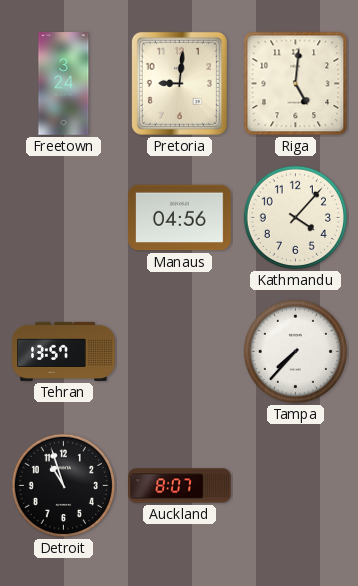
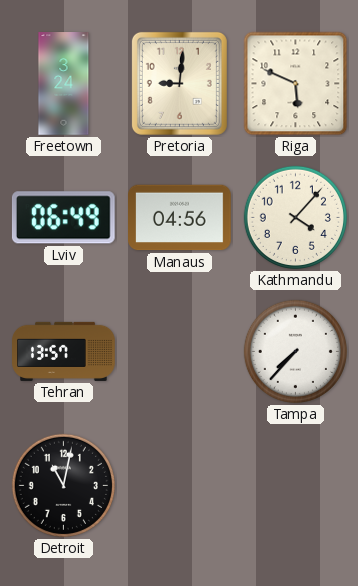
Riga: 5:01 -> 5:49
Lviv: none -> 06:49
Detroit: 10:57 -> 11:02
Auckland: 8:07 -> none
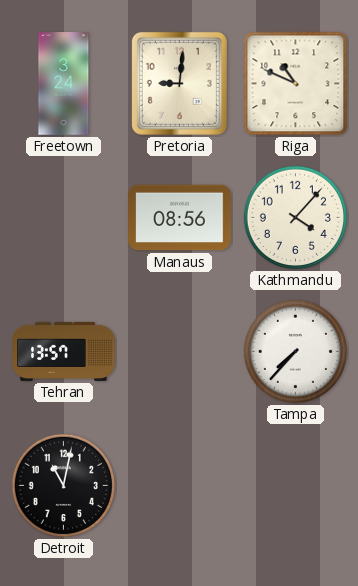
Riga: 5:49 -> 10:49
Lviv: 06:49 -> none
Manaus: 04:56 -> 08:56
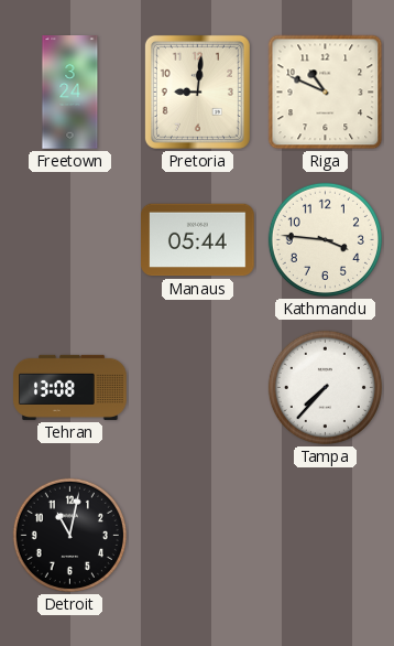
Manaus: 08:56 -> 05:44
Kathmandu: 4:07 -> 3:46
Tehran: 13:57 -> 13:08
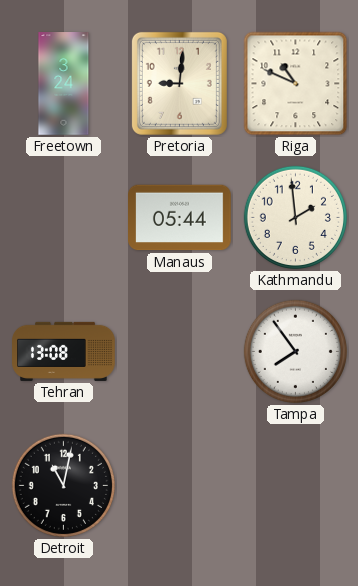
Kathmandu: 3:46 -> 1:59
Tampa: 7:37 -> 7:54
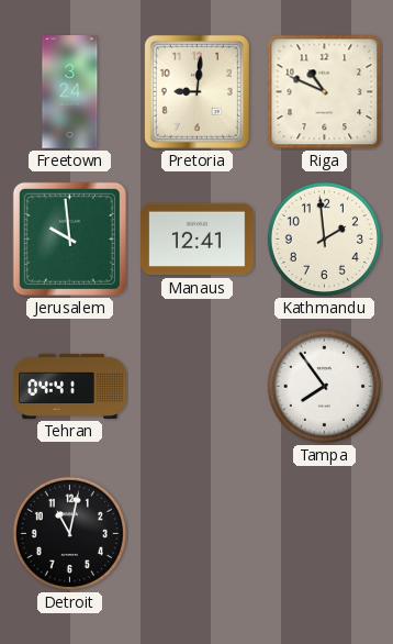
Jerusalem: none -> 9:59
Manaus: 05:44 -> 12:41
Tehran: 13:08 -> 04:41
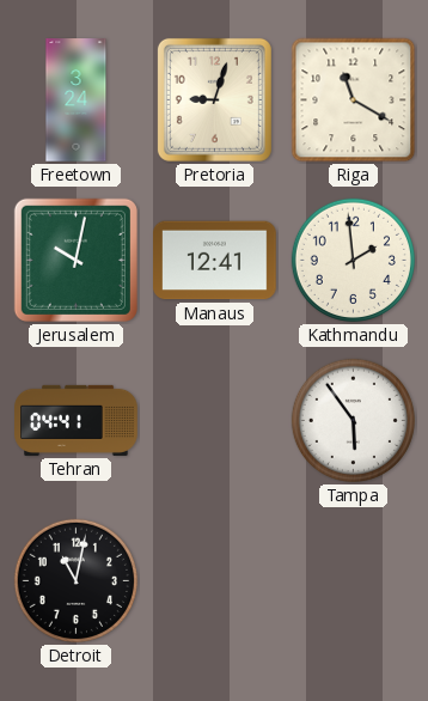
Pretoria: 9:01 -> 9:03
Riga: 10:49 -> 11:20
Jerusalem: 9:59 -> 10:02
Tampa: 7:54 -> 5:54
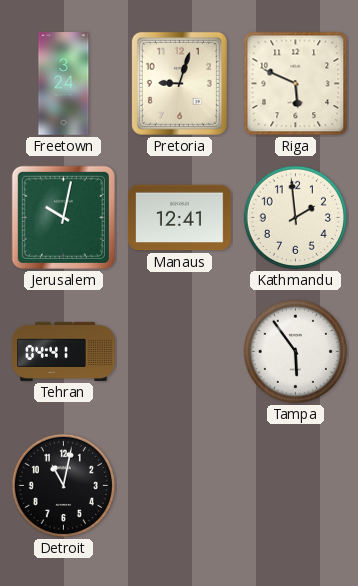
Riga: 11:20 -> 5:49
